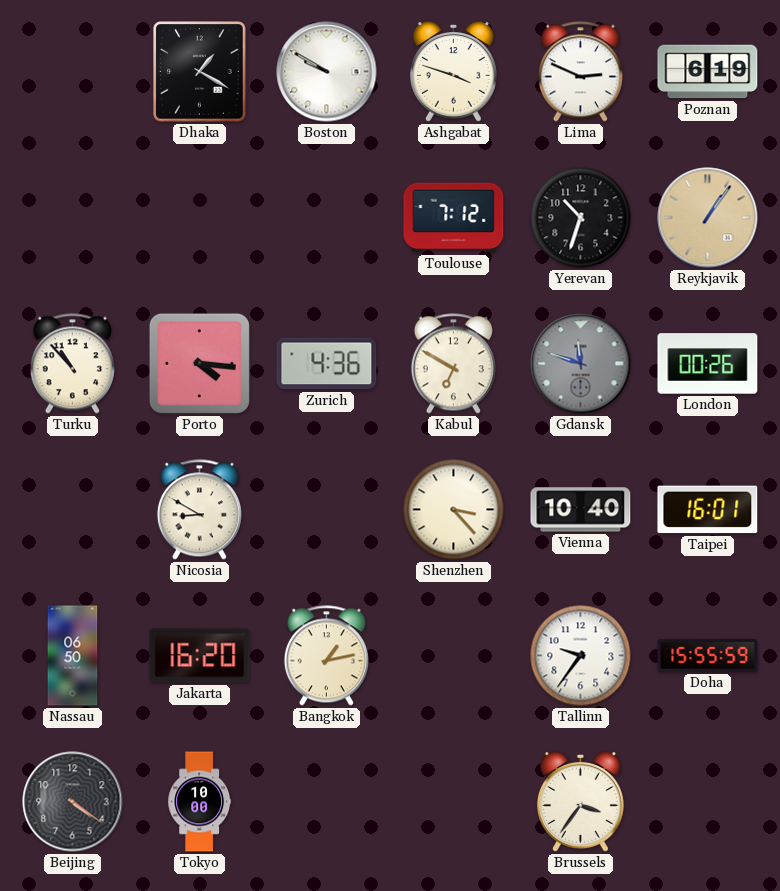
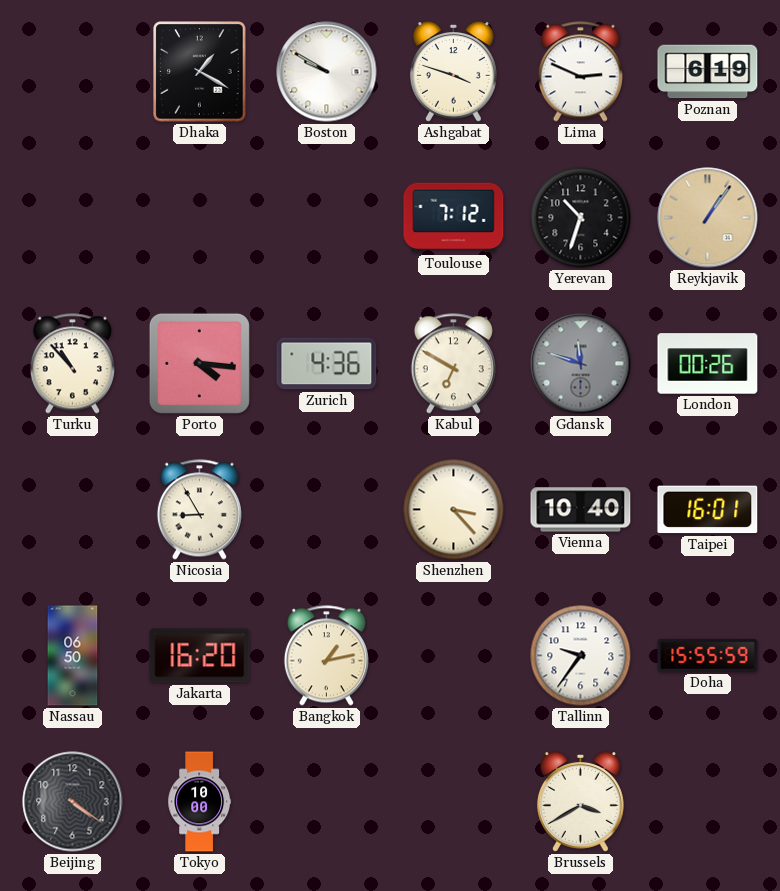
Nicosia: 8:50 -> 8:55
Brussels: 3:36 -> 3:40
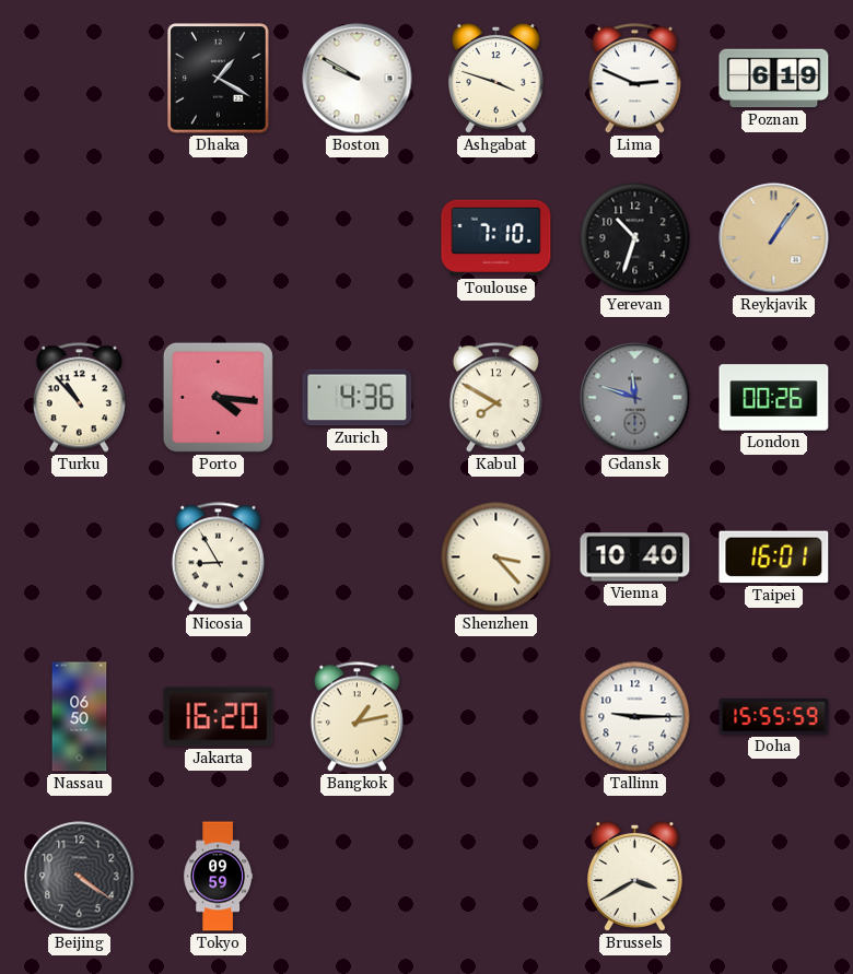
Toulouse: 7:12 -> 7:10
Kabul: 6:50 -> 7:50
Tallinn: 9:36 -> 9:15
Tokyo: 10:00 -> 09:59
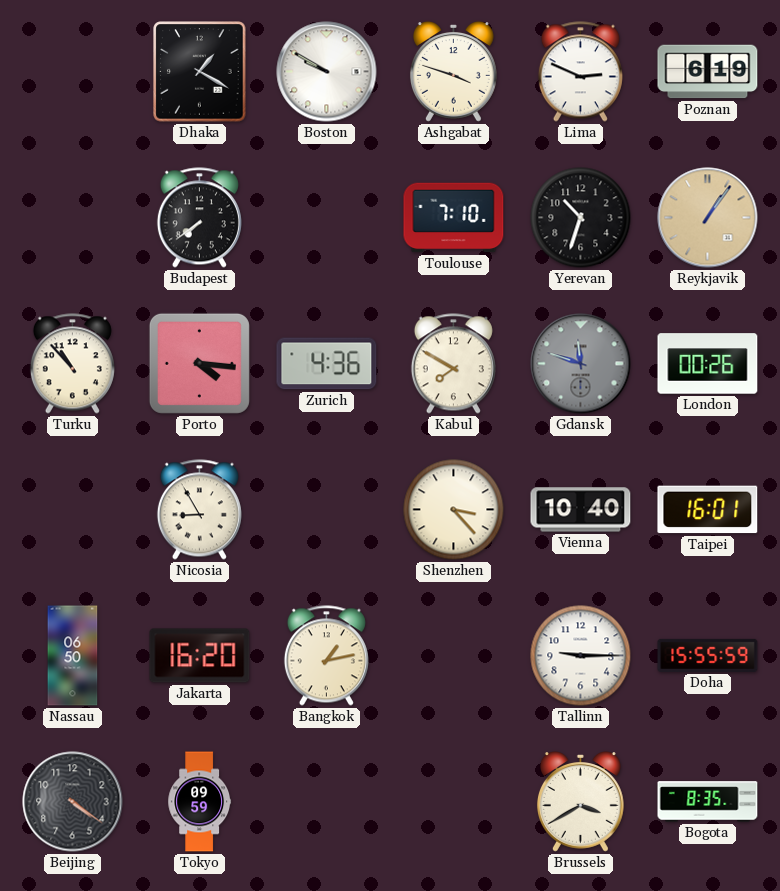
Budapest: none -> 7:39
Bogota: none -> 8:35
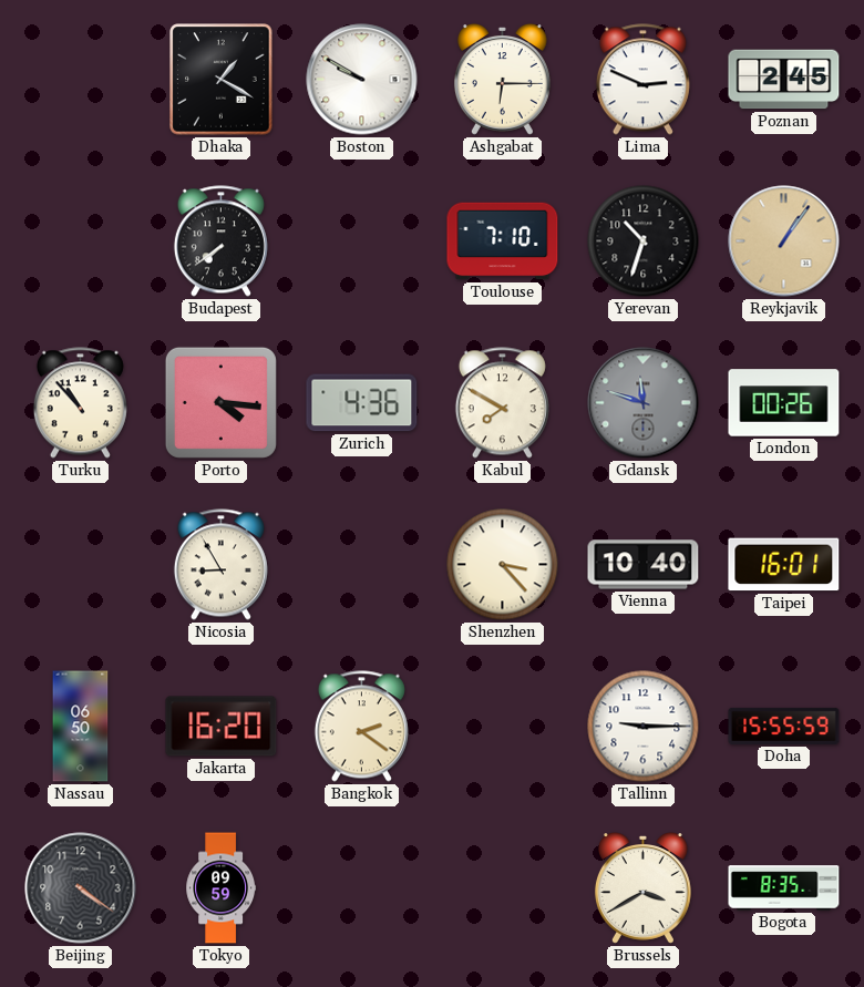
Ashgabat: 3:48 -> 6:15
Poznan: 6:19 -> 2:45
Bangkok: 1:13 -> 2:21
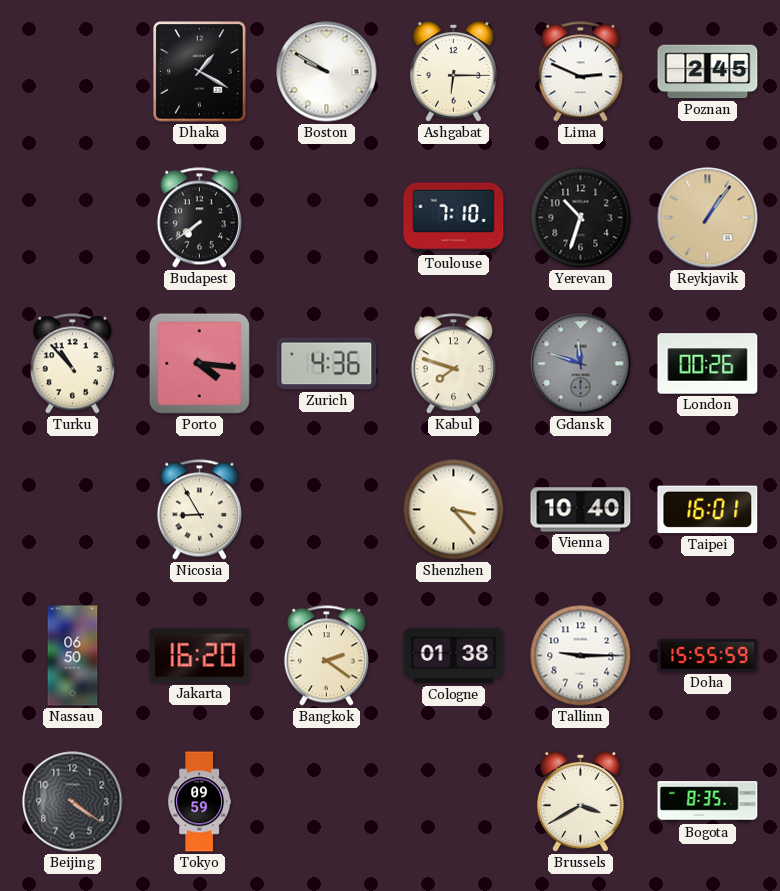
Kabul: 7:50 -> 7:48
Cologne: none -> 01:38
